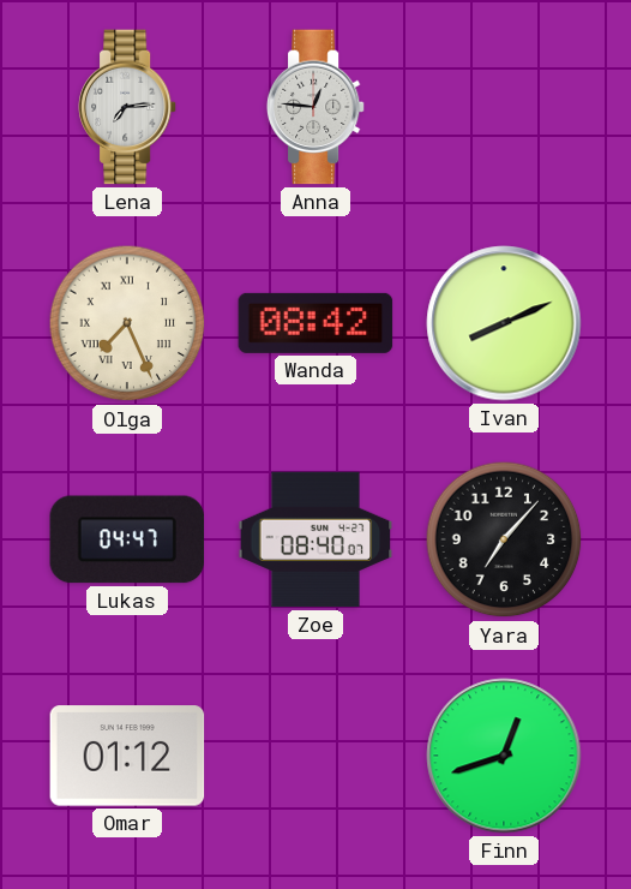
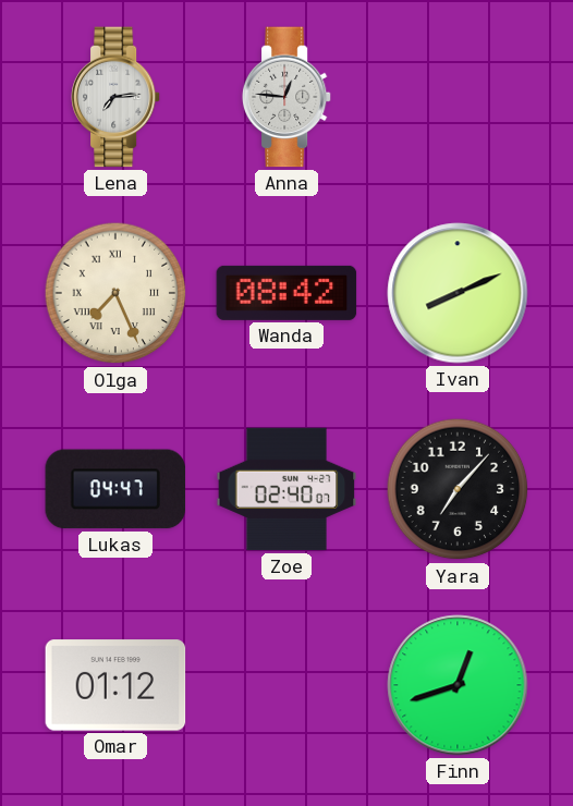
Zoe: 08:40 -> 02:40
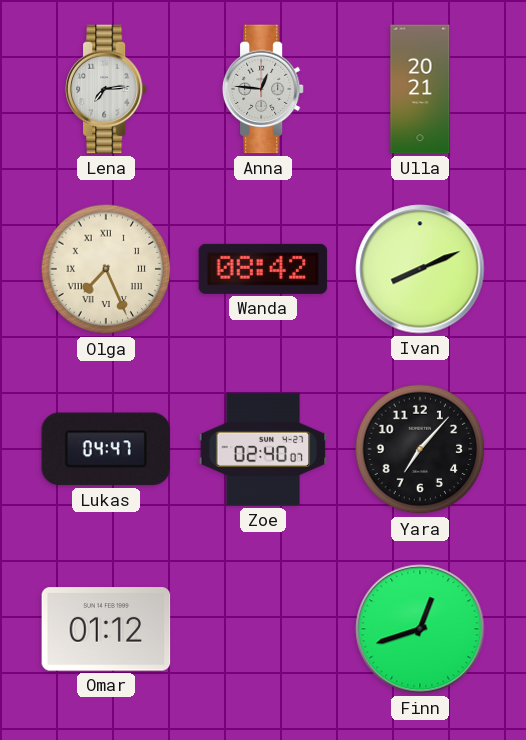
Ulla: none -> 20:21
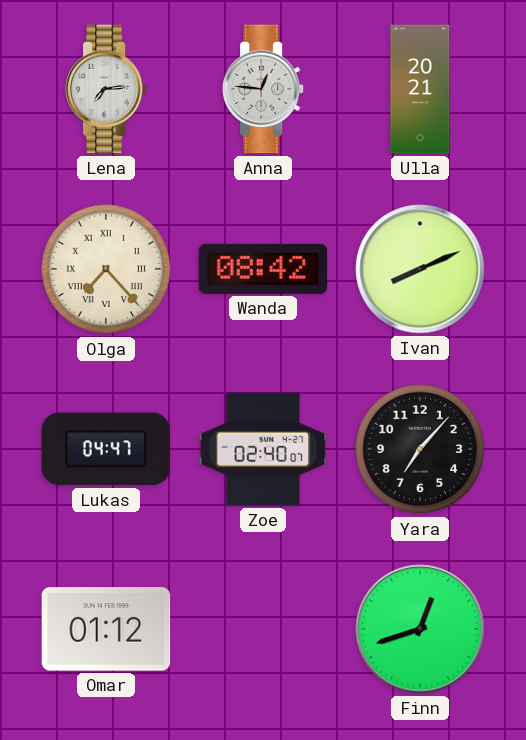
Olga: 7:26 -> 7:23
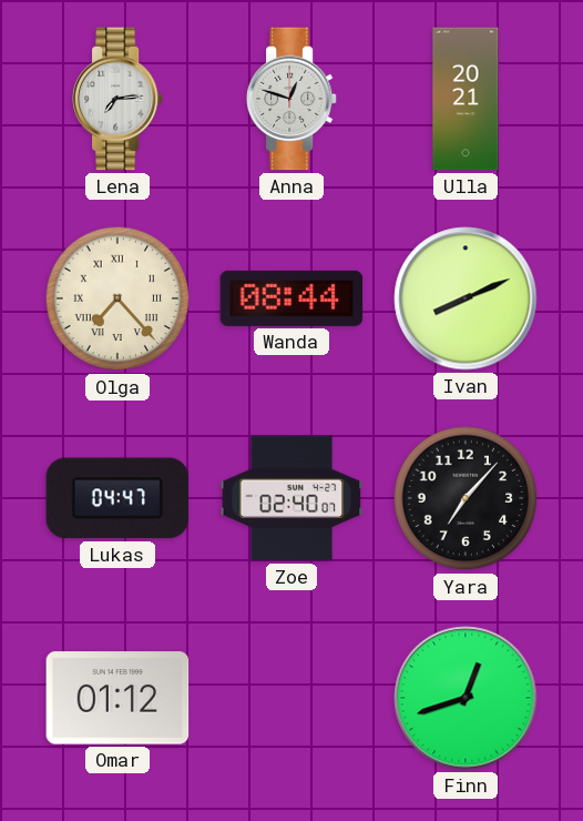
Anna: 12:46 -> 12:48
Wanda: 08:42 -> 08:44
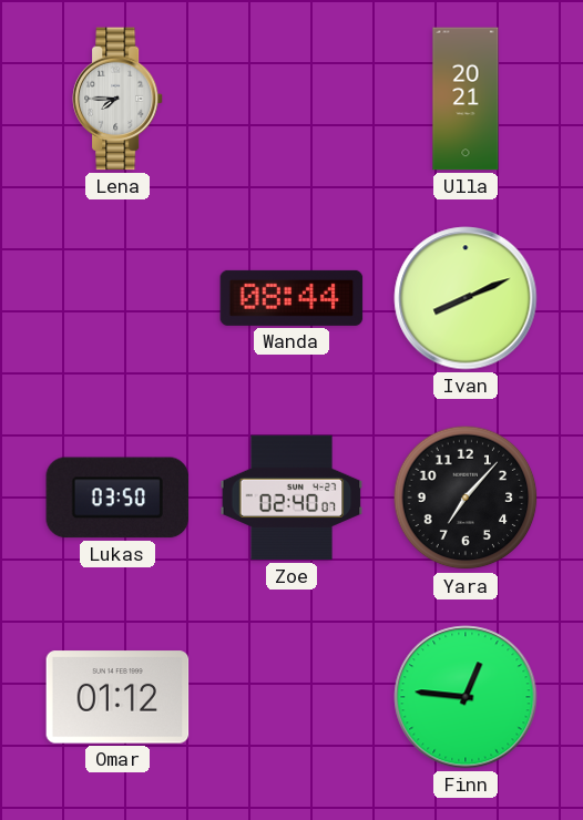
Lena: 7:14 -> 7:45
Anna: 12:48 -> none
Olga: 7:23 -> none
Lukas: 04:47 -> 03:50
Finn: 12:42 -> 12:46
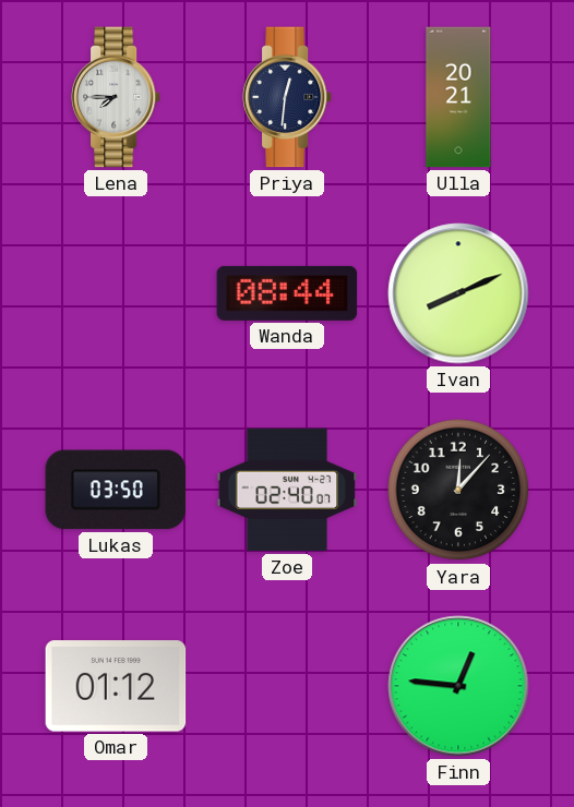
Priya: none -> 12:31
Yara: 7:07 -> 12:07
